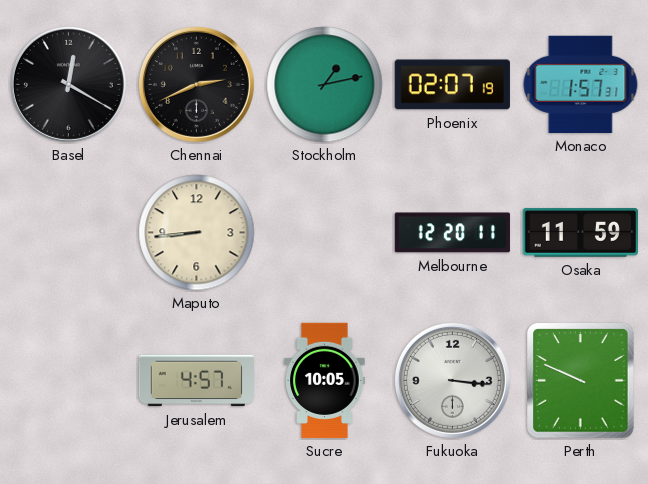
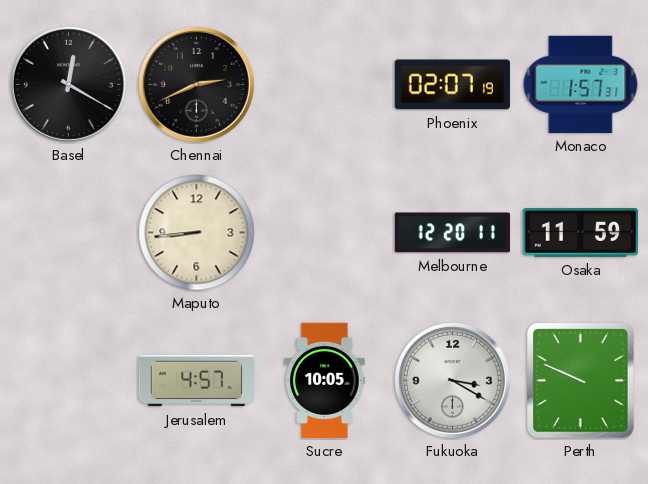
Stockholm: 1:13 -> none
Fukuoka: 3:16 -> 3:20
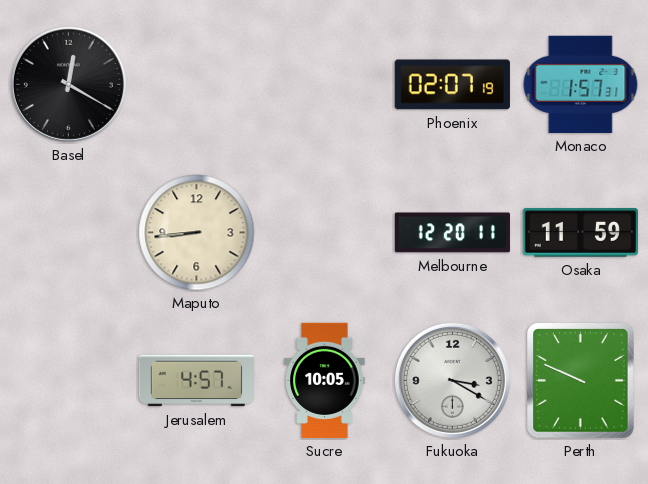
Chennai: 2:41 -> none
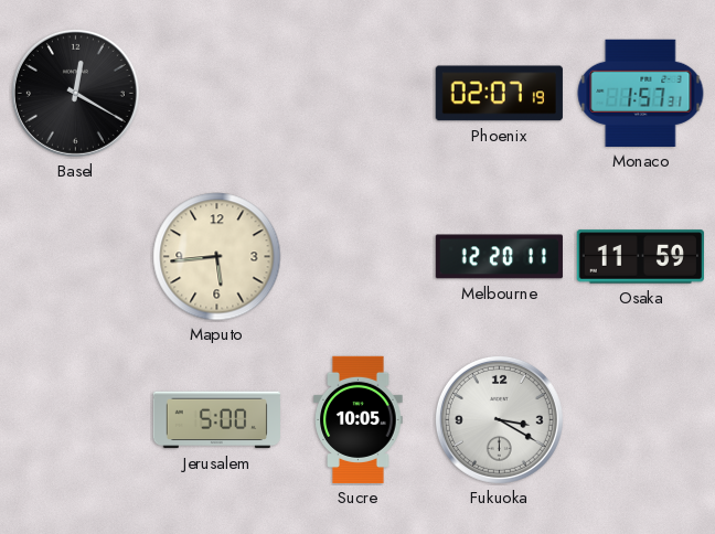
Maputo: 8:44 -> 5:44
Jerusalem: 4:57 -> 5:00
Perth: 9:49 -> none
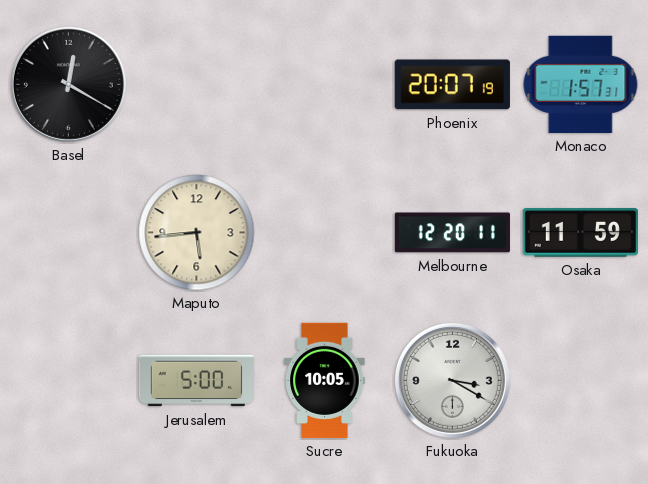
Phoenix: 02:07 -> 20:07
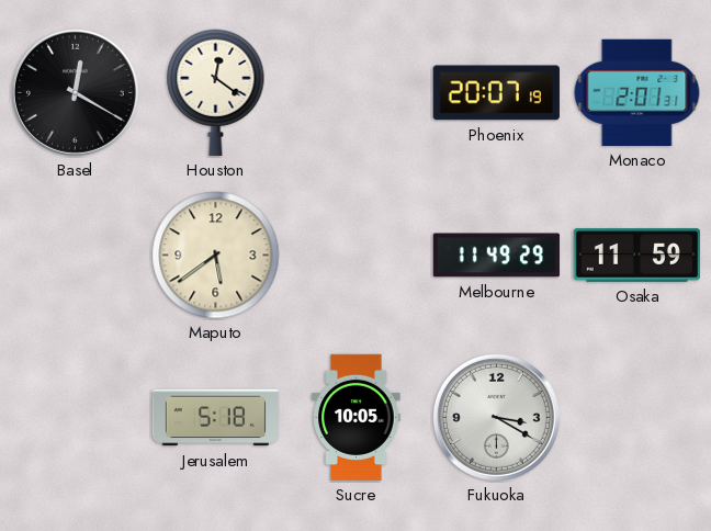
Houston: none -> 12:21
Monaco: 1:57 -> 2:01
Maputo: 5:44 -> 5:39
Melbourne: 12:20 -> 11:49
Jerusalem: 5:00 -> 5:18
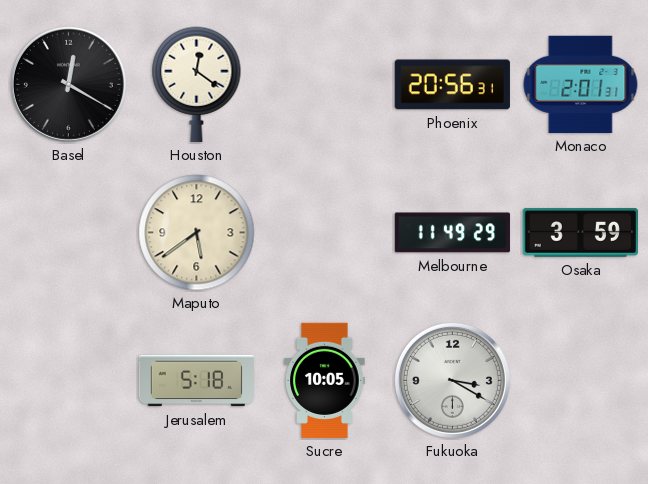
Phoenix: 20:07 -> 20:56
Osaka: 11:59 -> 3:59
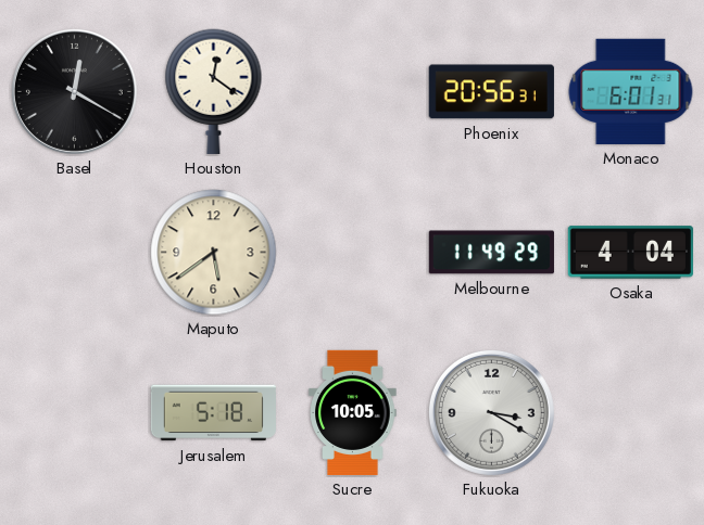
Monaco: 2:01 -> 6:01
Osaka: 3:59 -> 4:04
